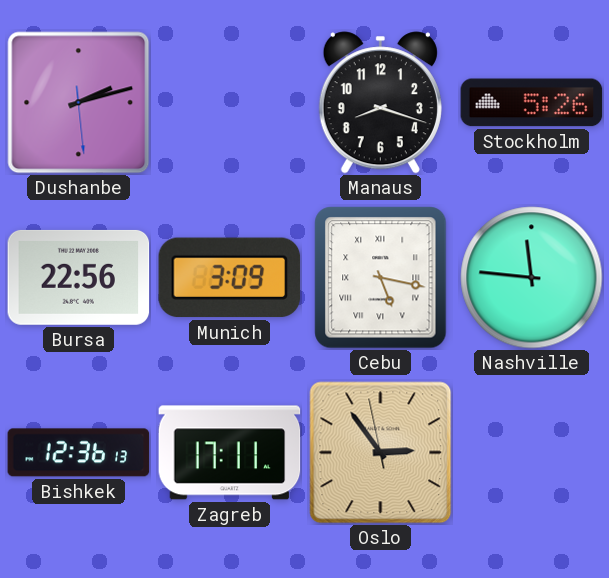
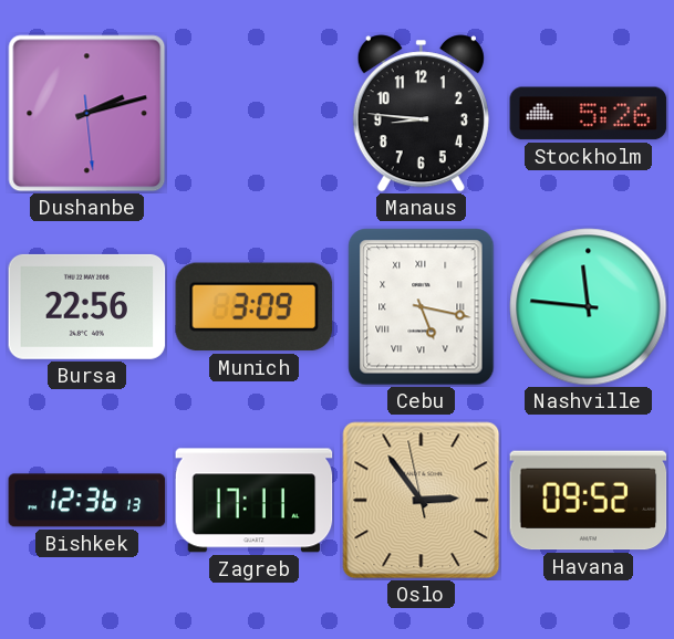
Manaus: 8:18 -> 8:46
Havana: none -> 09:52
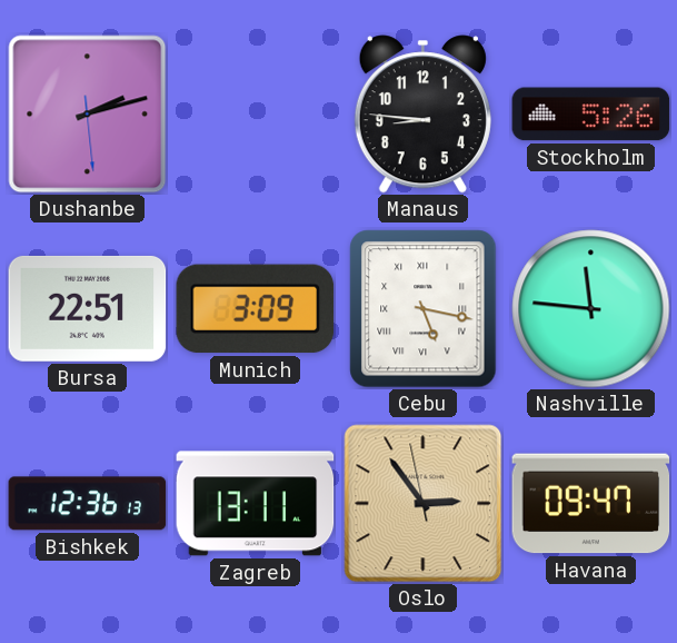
Bursa: 22:56 -> 22:51
Zagreb: 17:11 -> 13:11
Havana: 09:52 -> 09:47
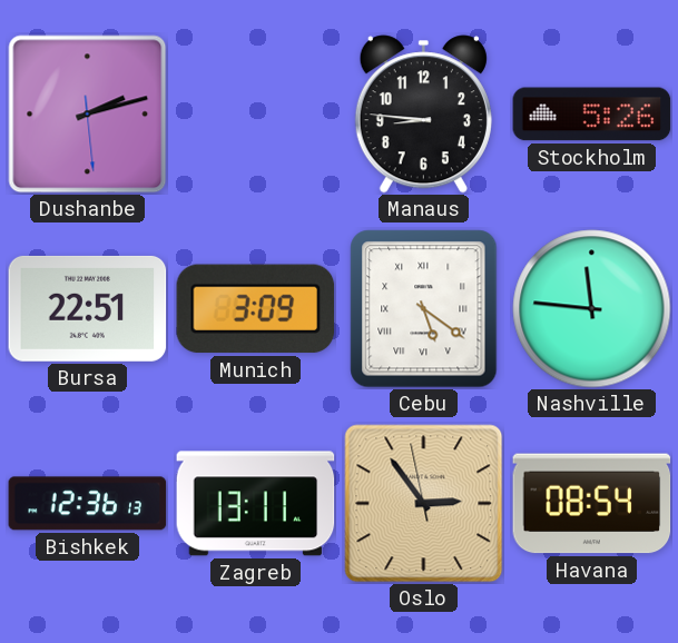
Cebu: 5:17 -> 5:21
Havana: 09:47 -> 08:54
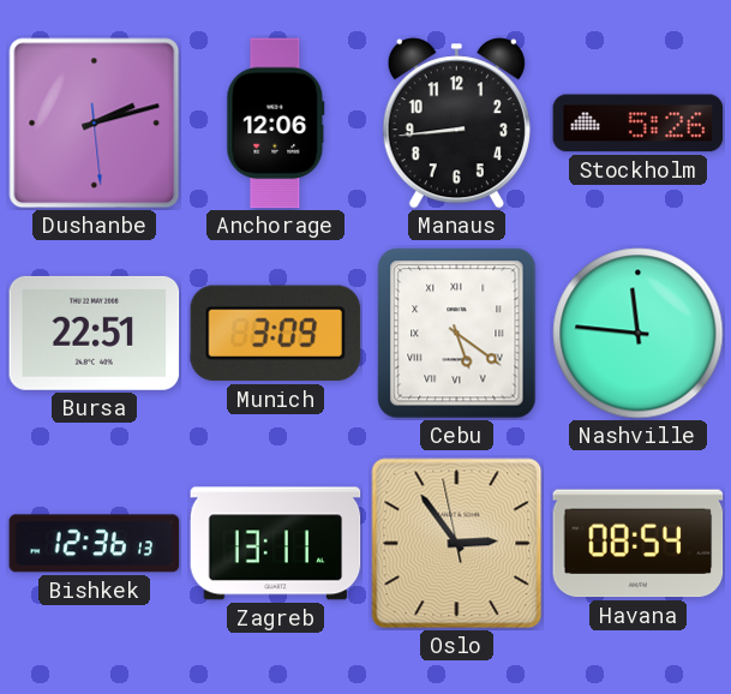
Anchorage: none -> 12:06
Manaus: 8:46 -> 8:44
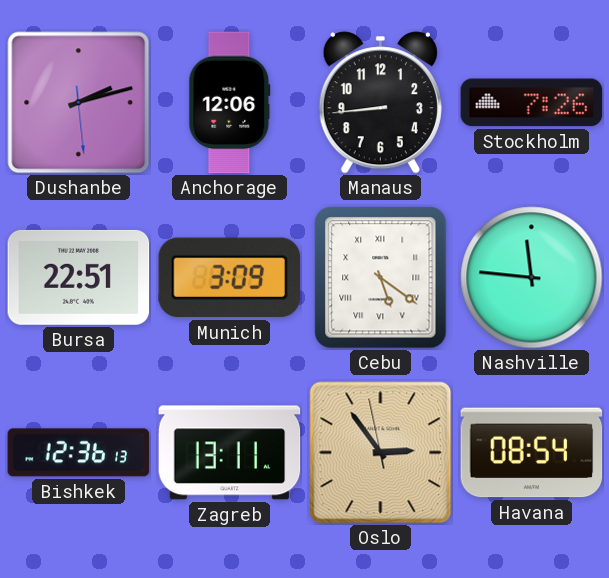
Stockholm: 5:26 -> 7:26
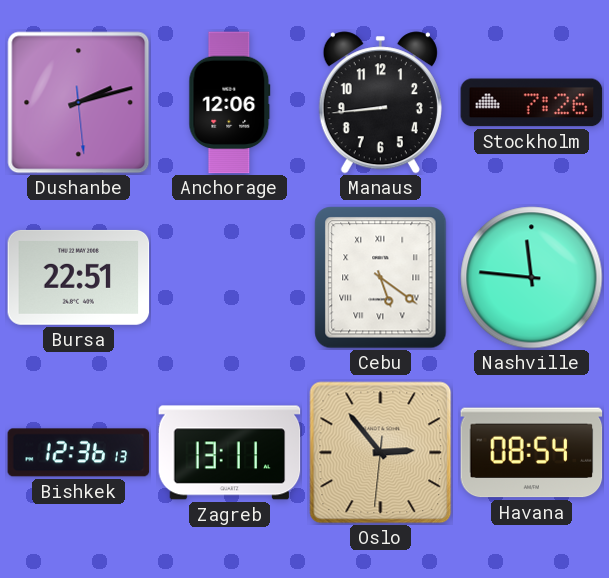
Munich: 3:09 -> none
Oslo: 2:53:58 -> 2:53:31
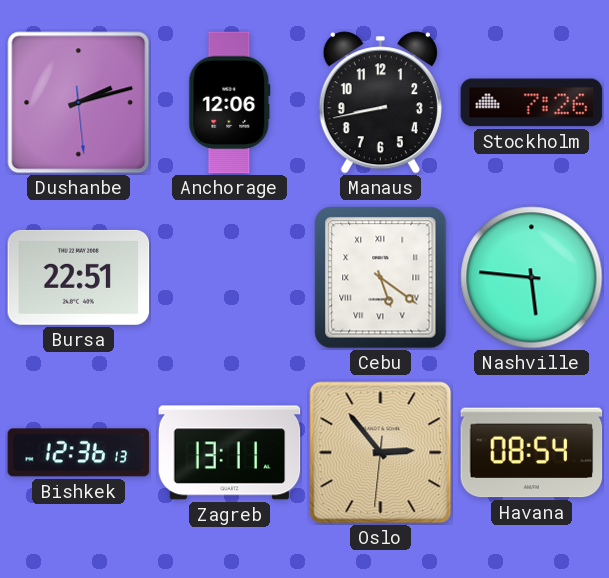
Manaus: 8:44 -> 8:43
Nashville: 11:46 -> 5:46
